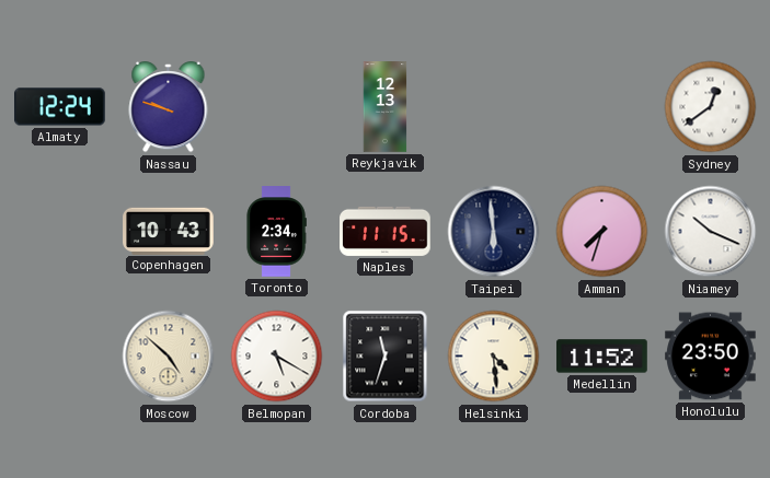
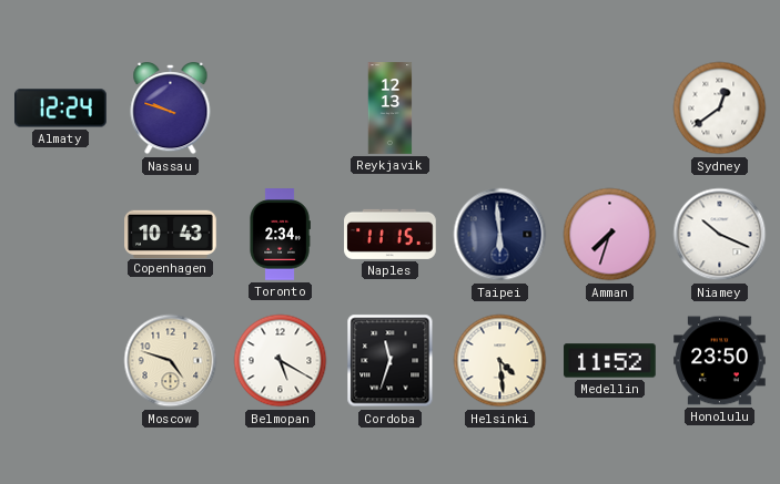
Moscow: 4:52 -> 4:48
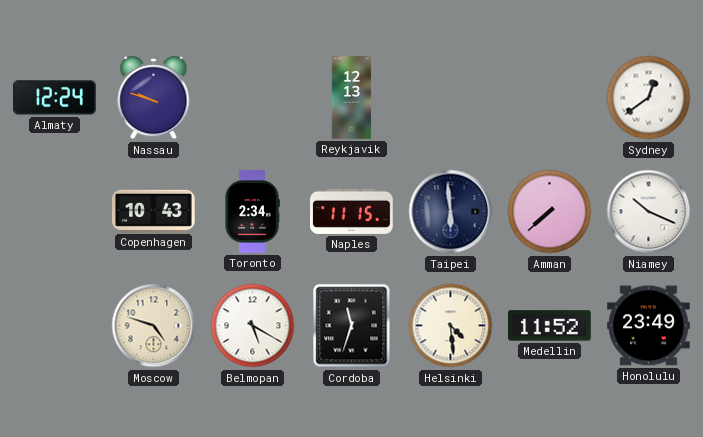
Amman: 7:33 -> 7:38
Honolulu: 23:50 -> 23:49
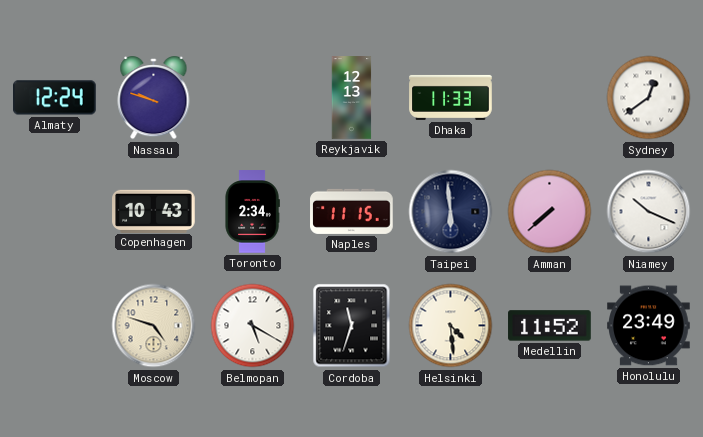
Dhaka: none -> 11:33
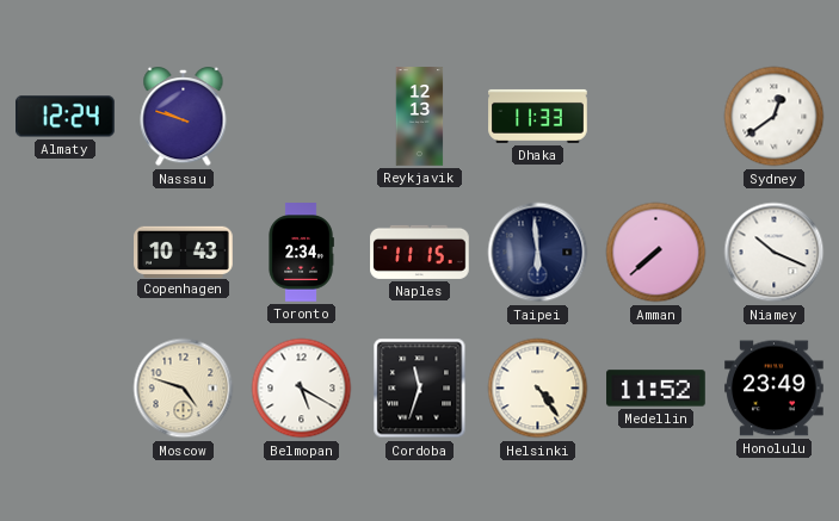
Helsinki: 4:29 -> 4:24
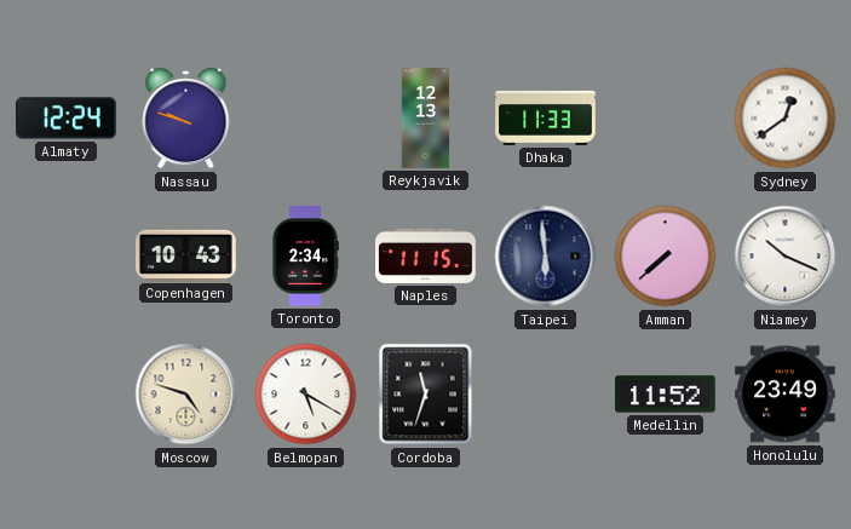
Helsinki: 4:24 -> none
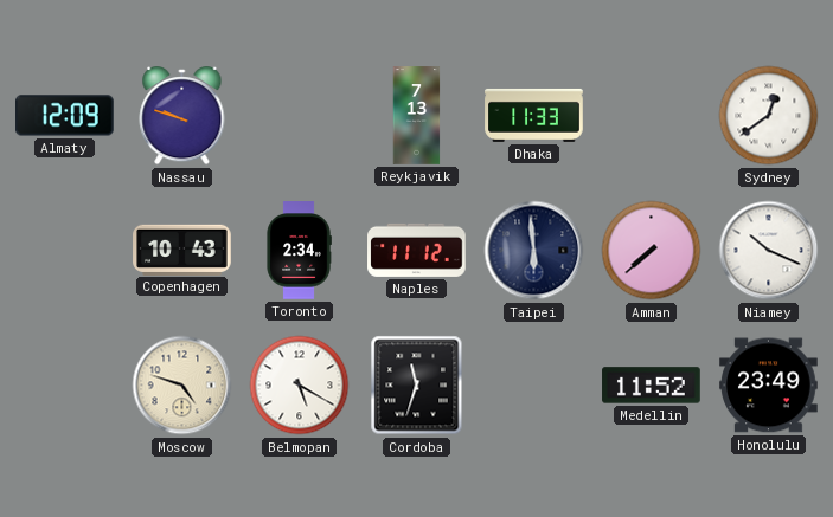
Almaty: 12:24 -> 12:09
Reykjavik: 12:13 -> 7:13
Naples: 11:15 -> 11:12
